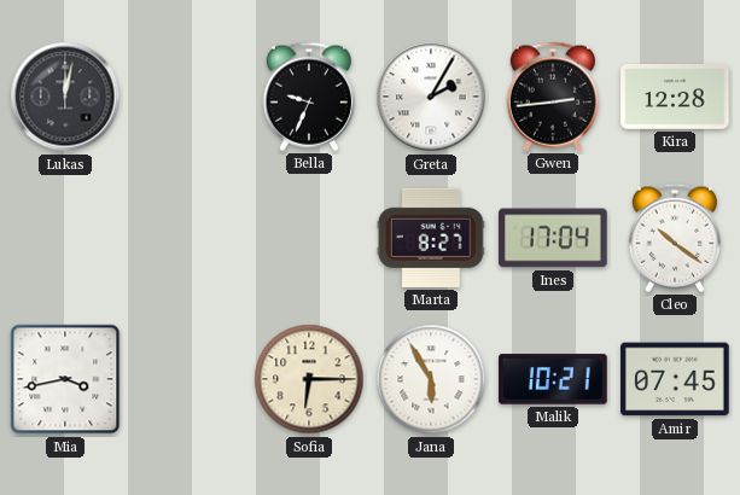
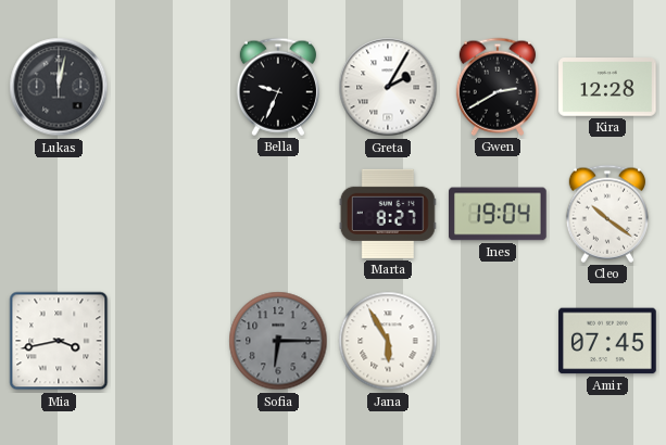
Gwen: 2:44 -> 2:40
Ines: 17:04 -> 19:04
Sofia dial: cream -> grey
Malik: 10:21 -> none
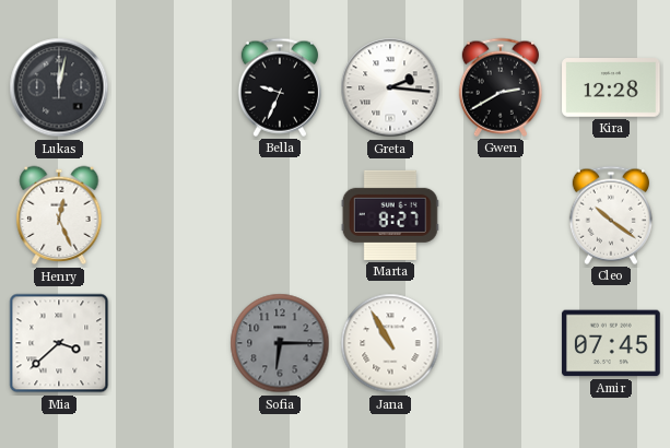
Greta: 2:05 -> 2:16
Henry: none -> 12:26
Ines: 19:04 -> none
Mia: 3:43 -> 3:38
Jana: 5:55 -> 10:55
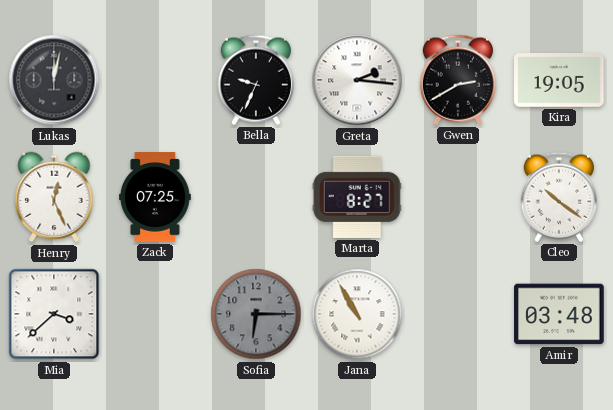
Kira: 12:28 -> 19:05
Zack: none -> 07:25
Amir: 07:45 -> 03:48
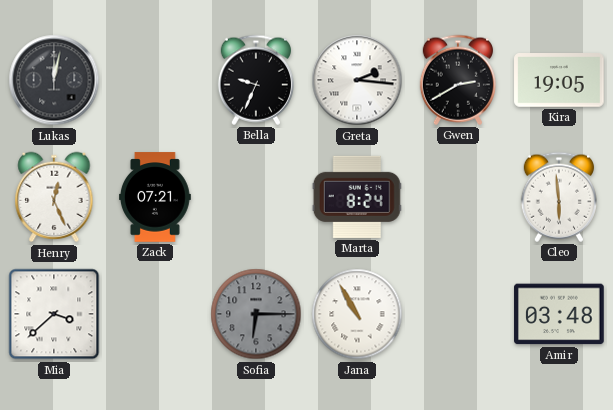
Zack: 07:25 -> 07:21
Marta: 8:27 -> 8:24
Cleo: 10:21 -> 5:59
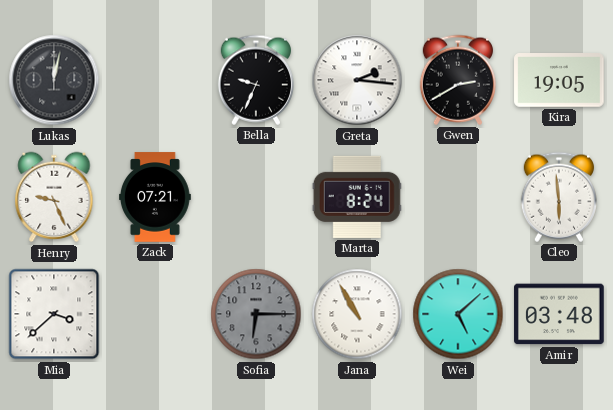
Henry: 12:26 -> 9:26
Wei: none -> 5:08
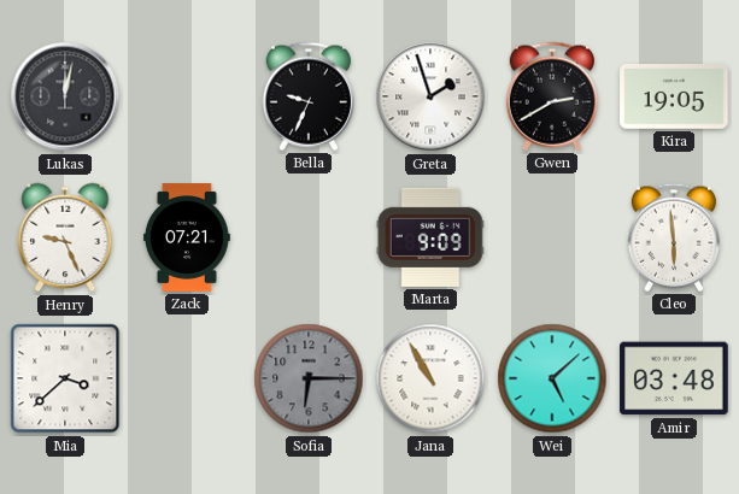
Greta: 2:16 -> 1:57
Marta: 8:24 -> 9:09
